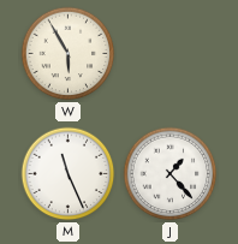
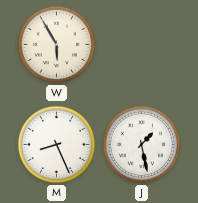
M: 11:26 -> 8:26
J: 1:23 -> 1:28
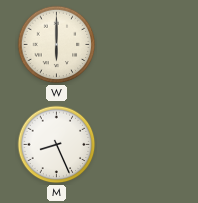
W: 5:55 -> 6:00
J: 1:28 -> none
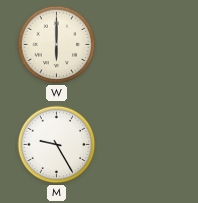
M: 8:26 -> 9:25
